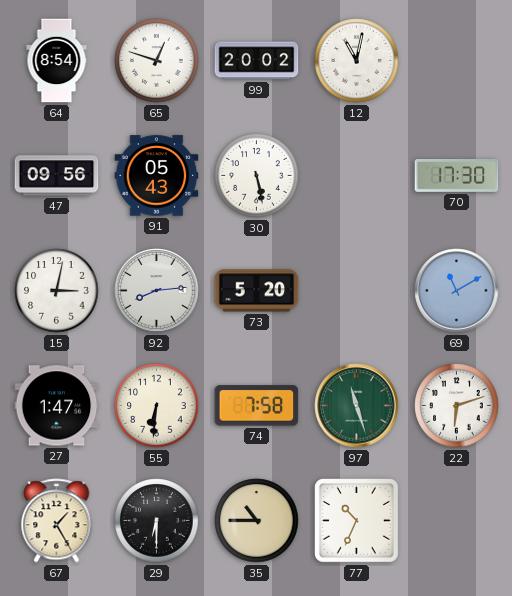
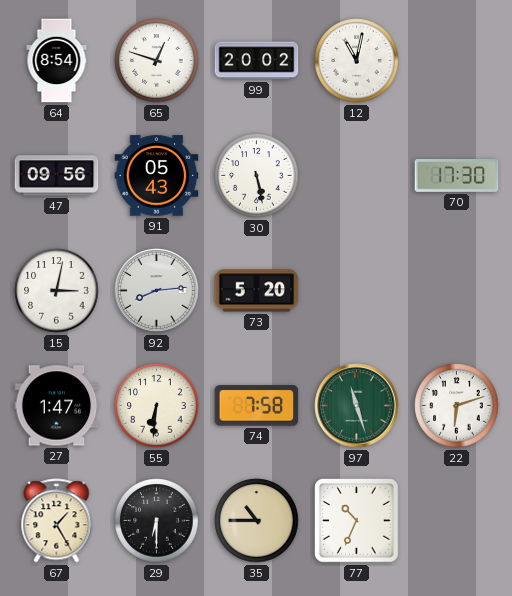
69: 11:10 -> none
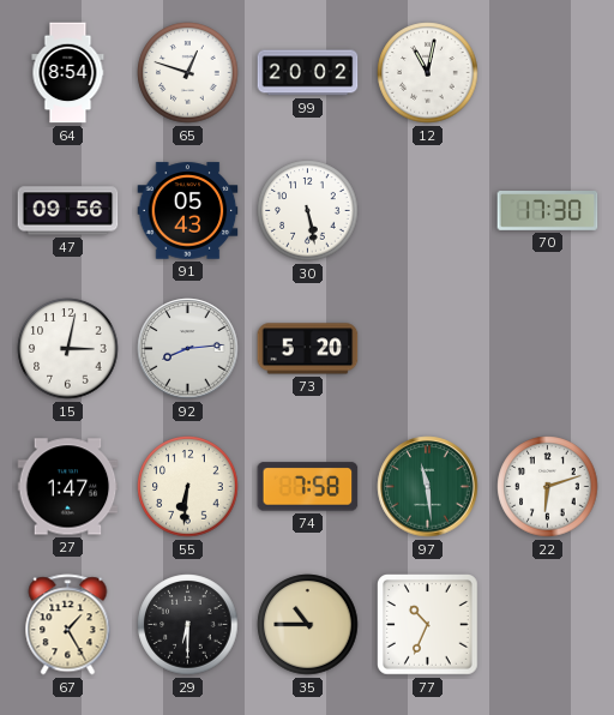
97: 11:27 -> 11:29
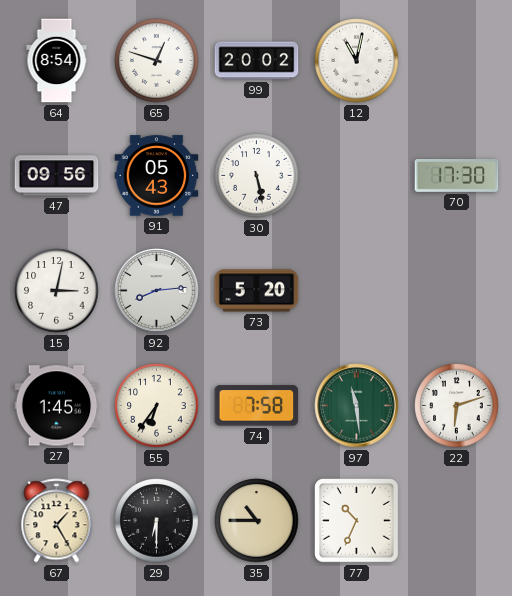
27: 1:47 -> 1:45
55: 6:31 -> 6:36
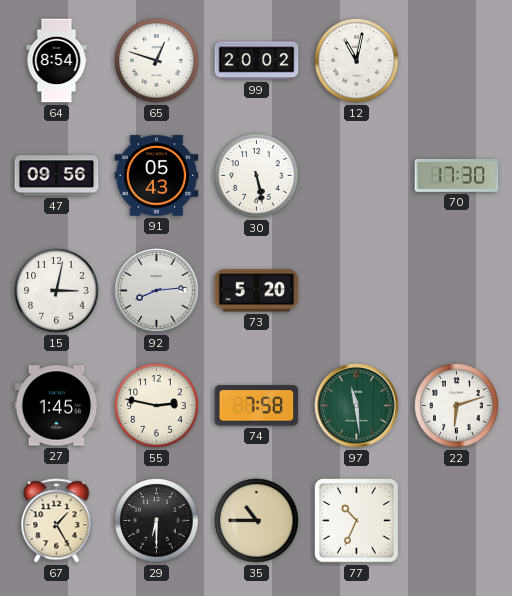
55: 6:36 -> 2:47
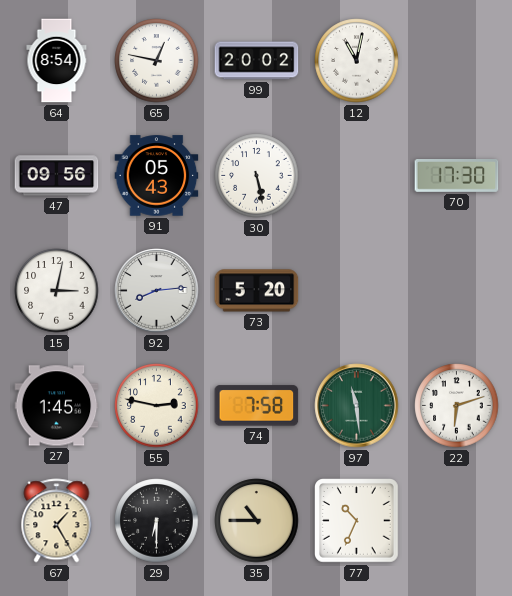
65: 12:48 -> 12:47
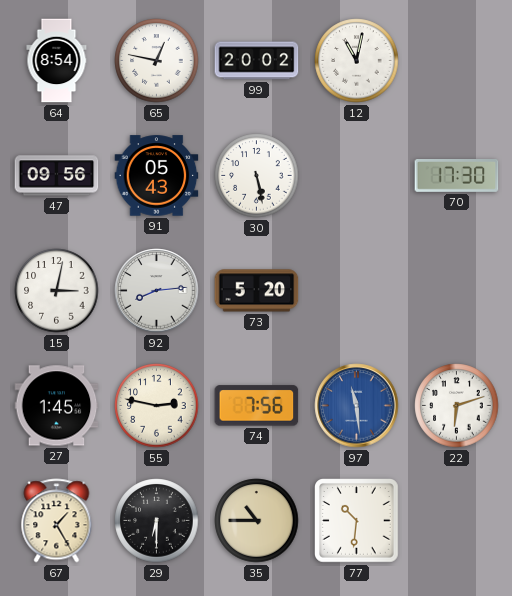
74: 7:58 -> 7:56
97 dial: green -> blue
77: 10:34 -> 10:31
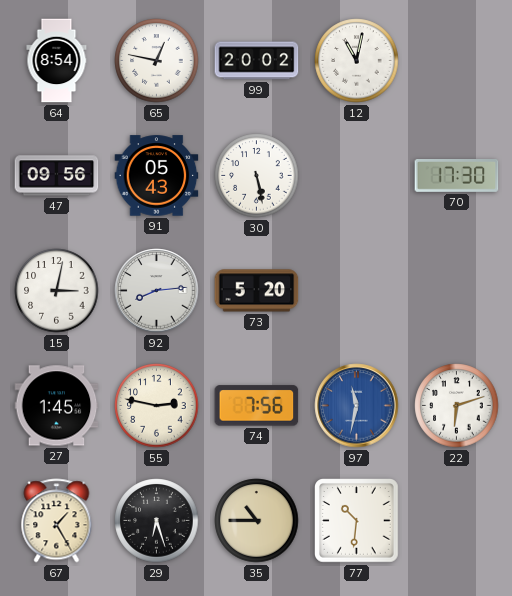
97: 11:29 -> 11:32
29: 6:30 -> 6:27
